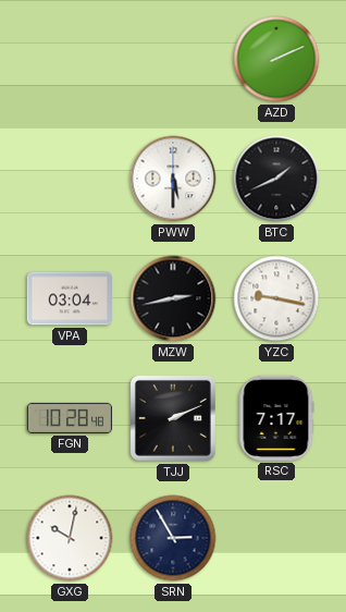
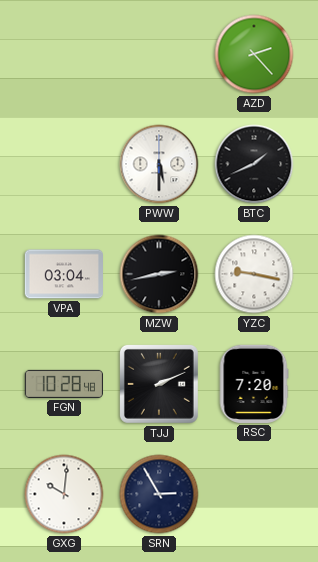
AZD: 2:11 -> 2:23
RSC: 7:17 -> 7:20
GXG: 10:02 -> 10:01
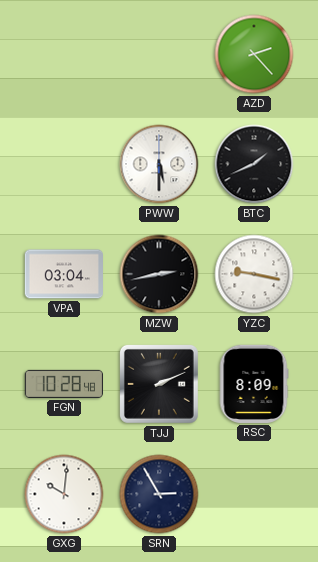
RSC: 7:20 -> 8:09
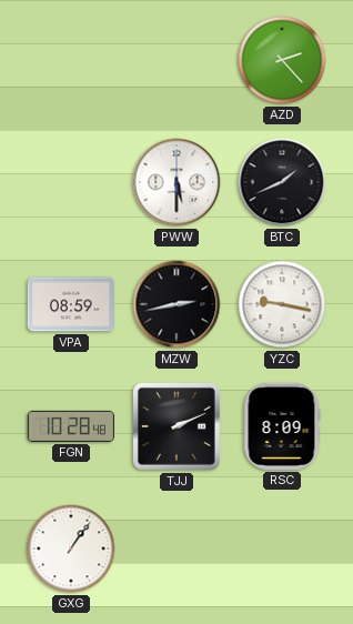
VPA: 03:04 -> 08:59
GXG: 10:01 -> 1:06
SRN: 2:55 -> none
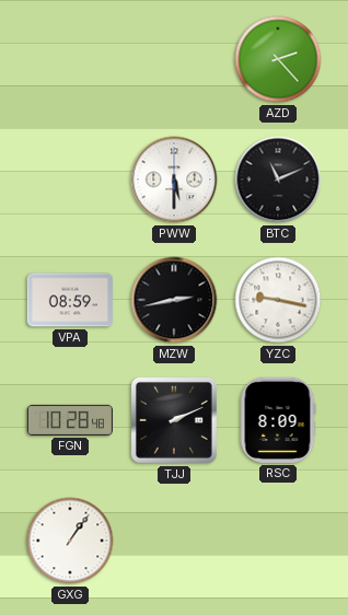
BTC: 1:41 -> 11:11
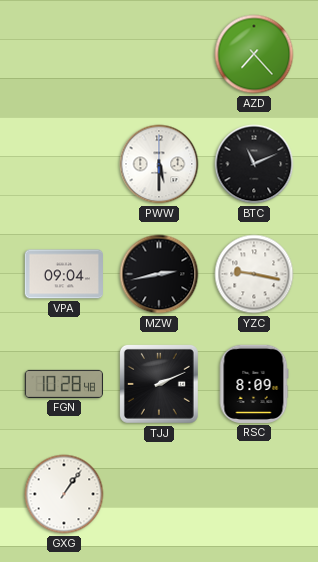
AZD: 2:23 -> 7:23
VPA: 08:59 -> 09:04
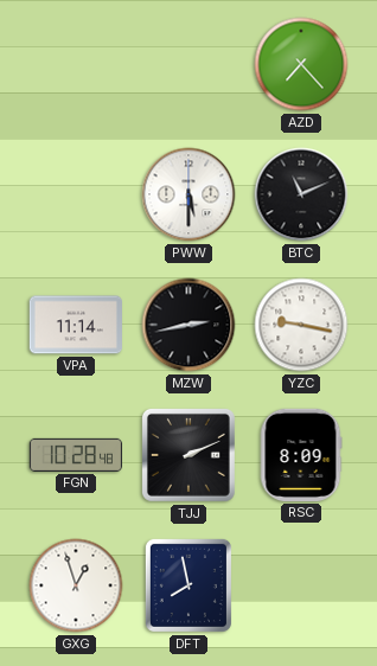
VPA: 09:04 -> 11:14
GXG: 1:06 -> 12:57
DFT: none -> 7:58
